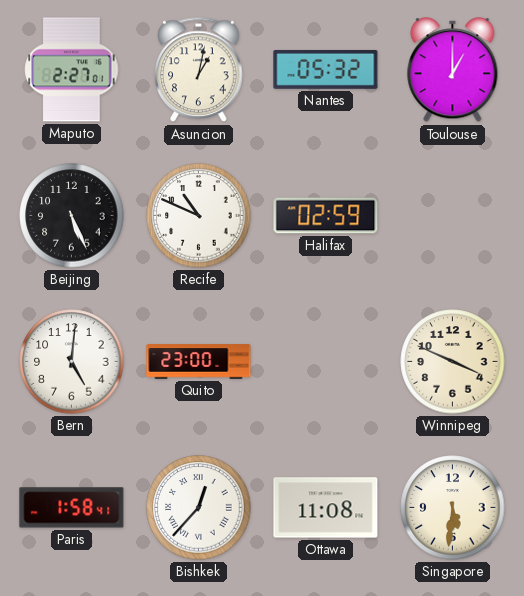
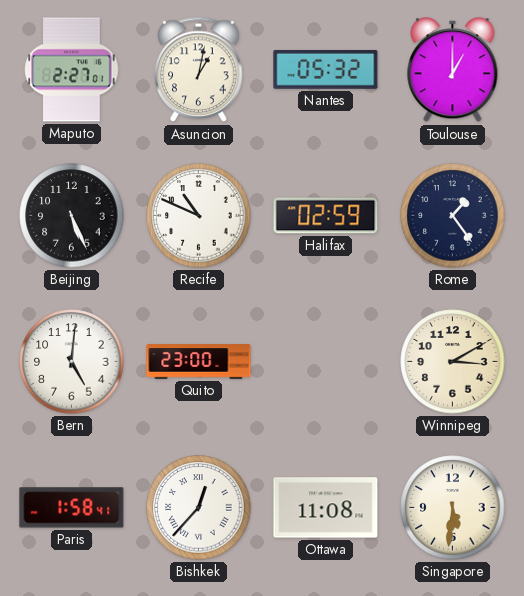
Rome: none -> 1:24
Winnipeg: 3:49 -> 3:10
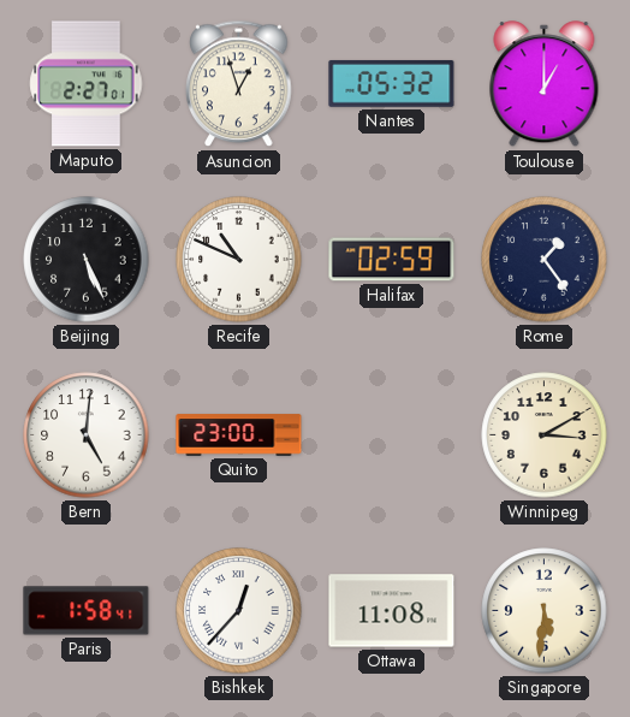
Asuncion: 1:02 -> 12:57
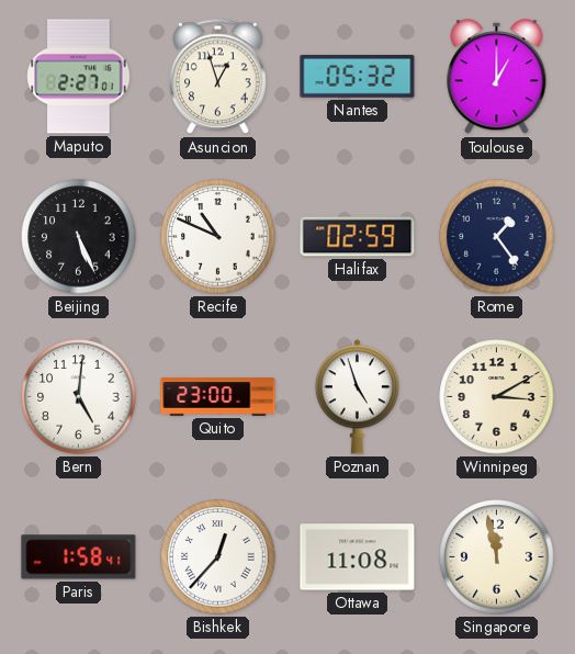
Poznan: none -> 4:57
Singapore: 5:31 -> 11:58
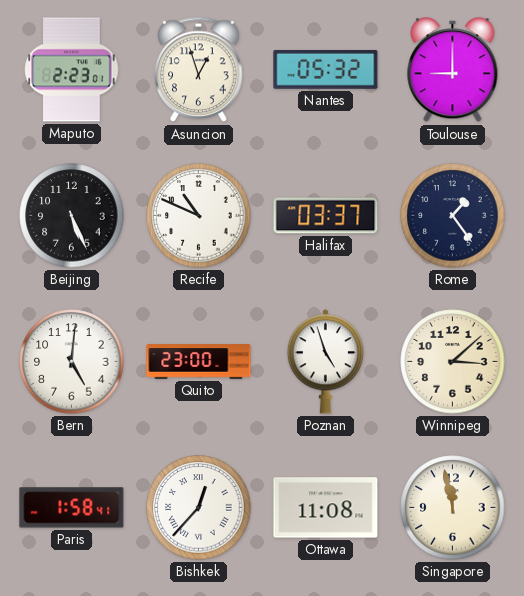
Maputo: 2:27 -> 2:23
Toulouse: 1:00 -> 9:00
Halifax: 02:59 -> 03:37
Winnipeg: 3:10 -> 3:08
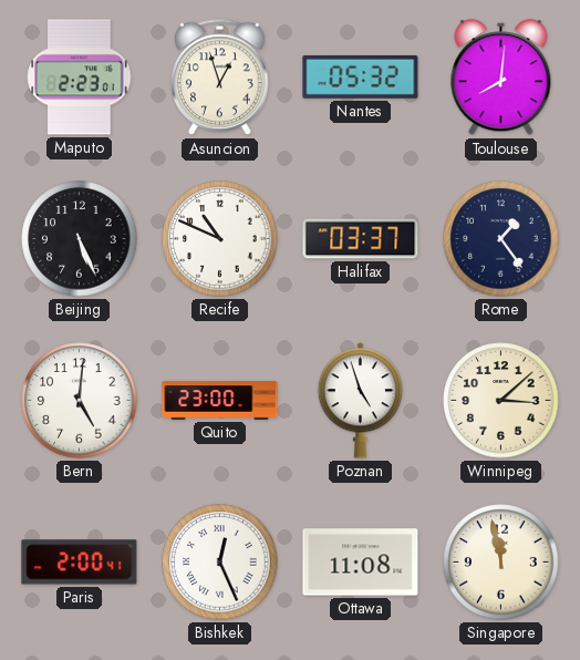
Toulouse: 9:00 -> 8:01
Paris: 1:58 -> 2:00
Bishkek: 12:37 -> 12:26
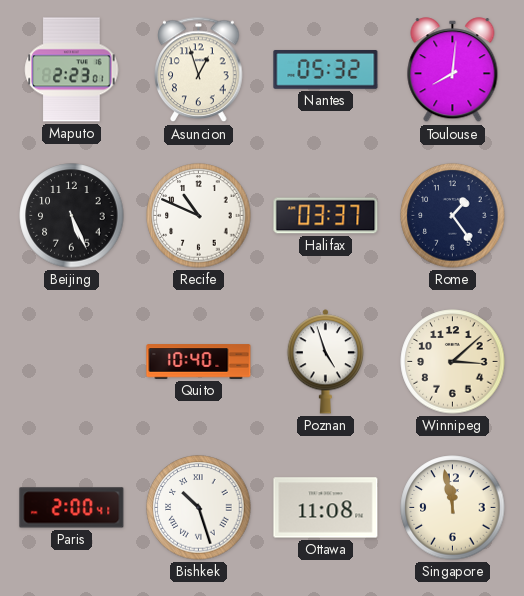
Bern: 5:01 -> none
Quito: 23:00 -> 10:40
Bishkek: 12:26 -> 10:27
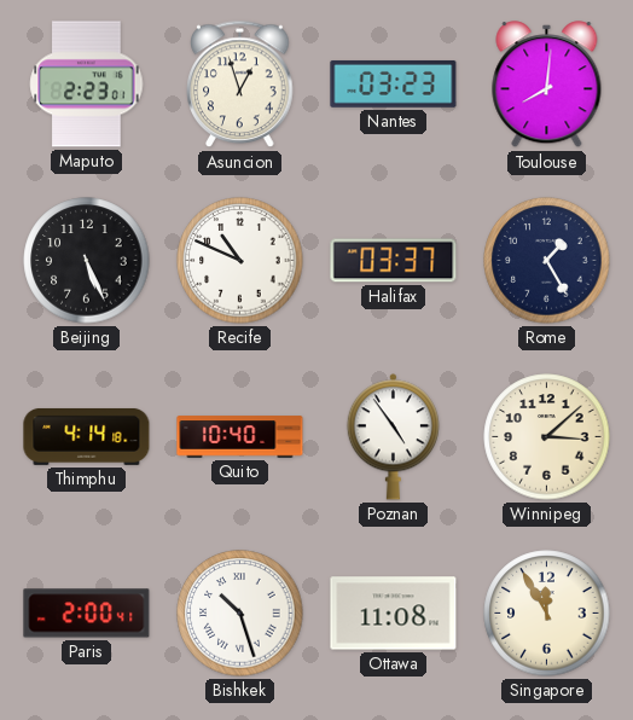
Nantes: 05:32 -> 03:23
Rome: 1:24 -> 1:25
Thimphu: none -> 4:14
Poznan: 4:57 -> 4:54
Singapore: 11:58 -> 11:55
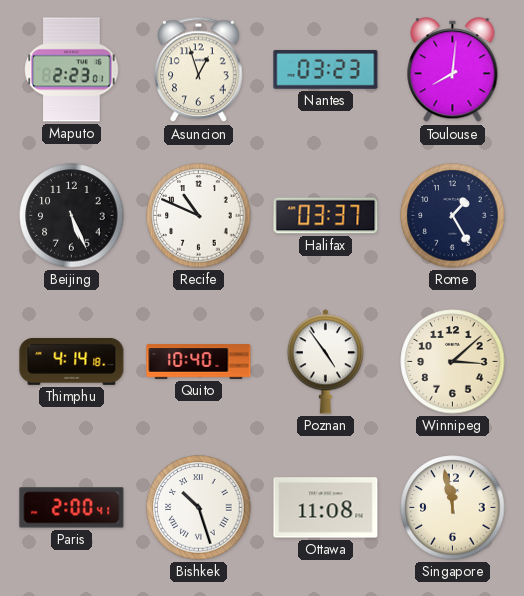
Singapore: 11:55 -> 11:58
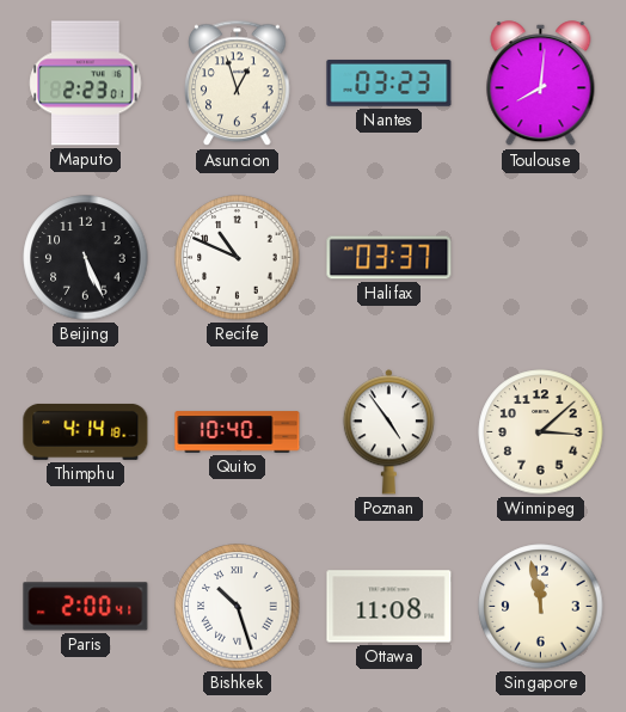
Rome: 1:25 -> none
